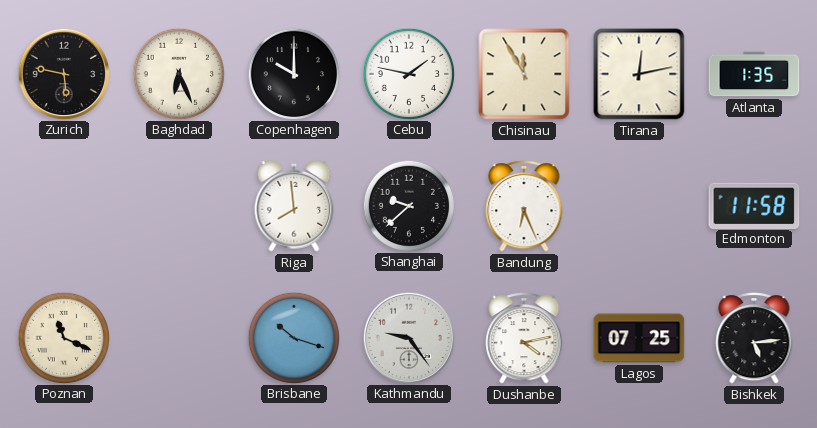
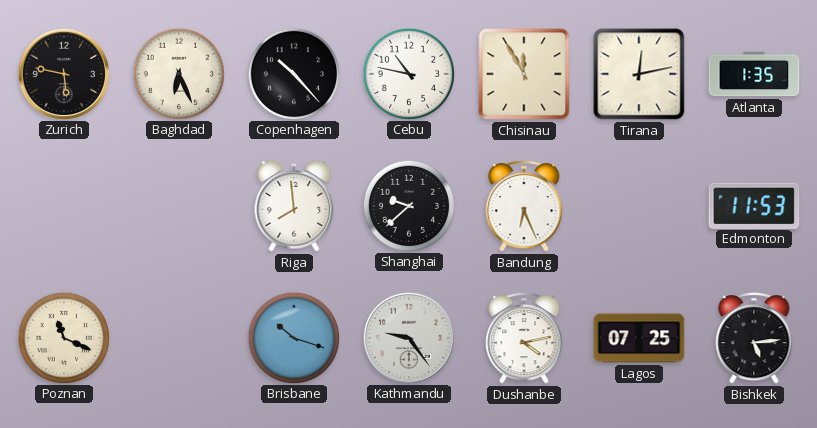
Copenhagen: 10:00 -> 10:23
Cebu: 1:47 -> 10:47
Edmonton: 11:58 -> 11:53
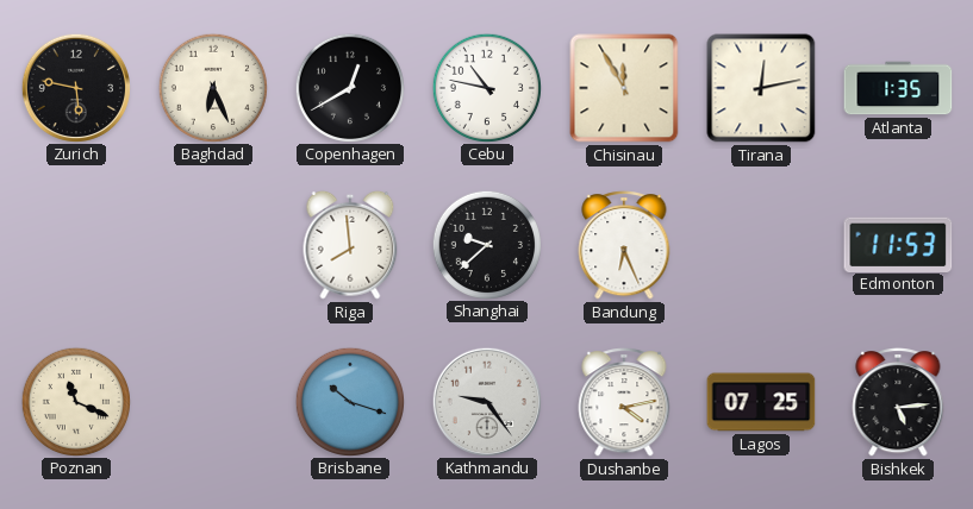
Copenhagen: 10:23 -> 12:40
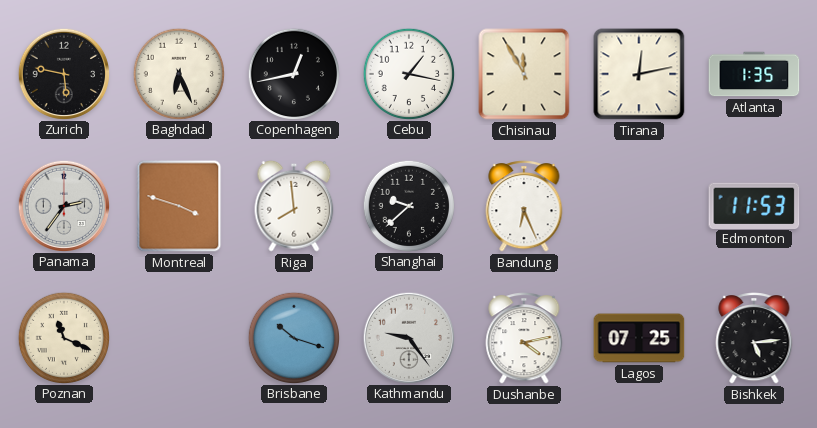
Copenhagen: 12:40 -> 12:43
Cebu: 10:47 -> 1:17
Panama: none -> 2:36
Montreal: none -> 3:48
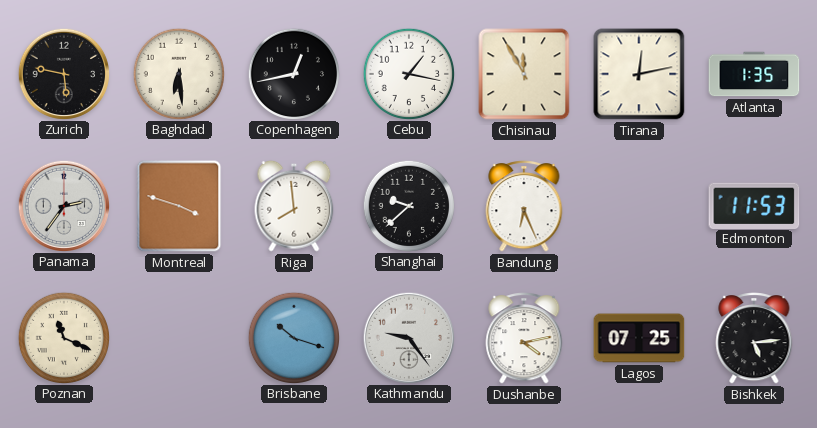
Baghdad: 6:26 -> 6:29
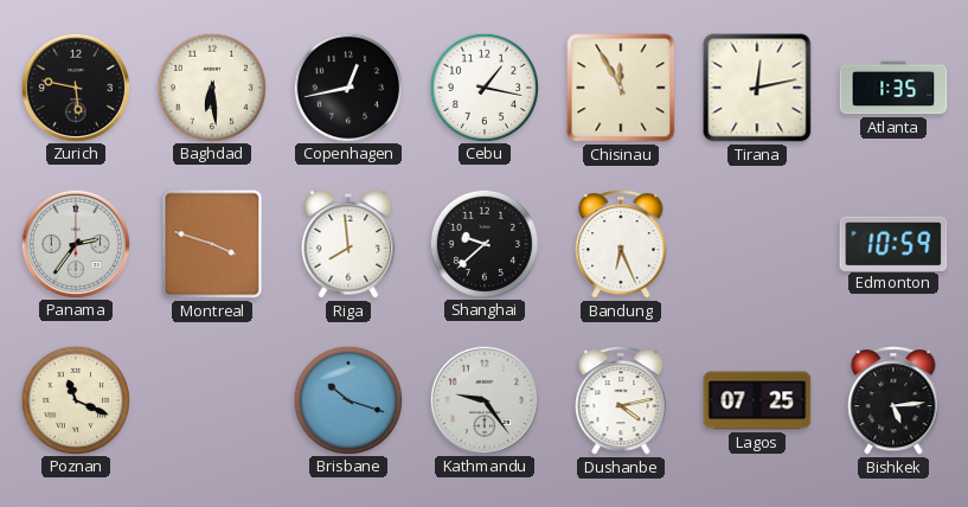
Edmonton: 11:53 -> 10:59
